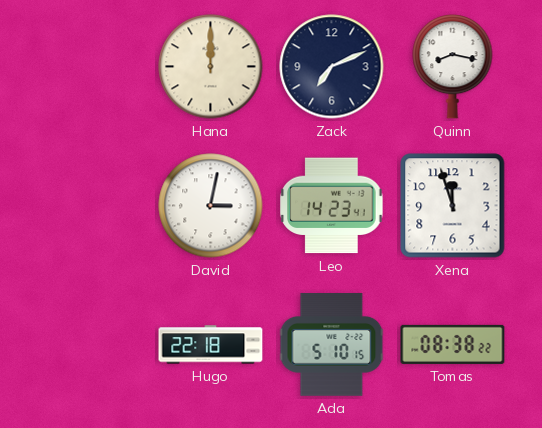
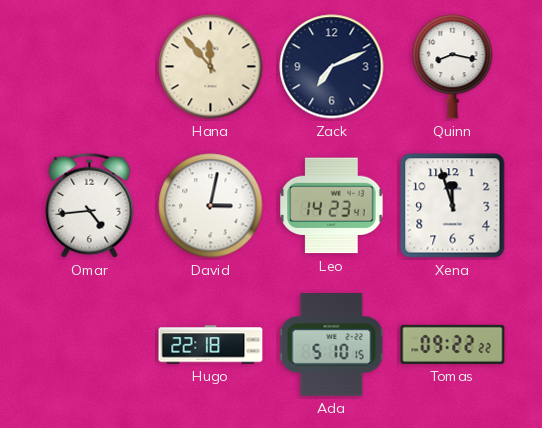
Hana: 12:00 -> 11:53
Omar: none -> 4:44
Tomas: 08:38 -> 09:22
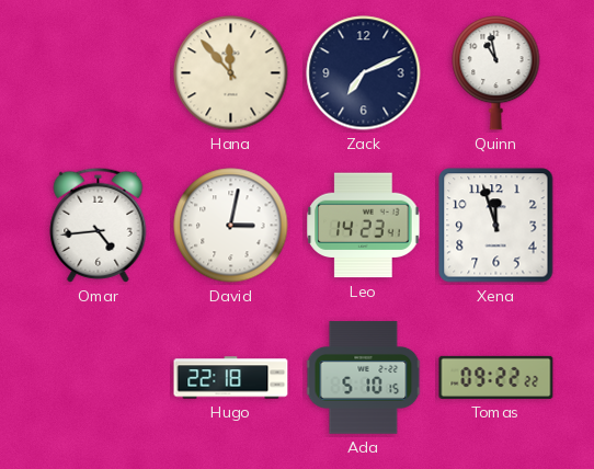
Quinn: 8:17 -> 10:58
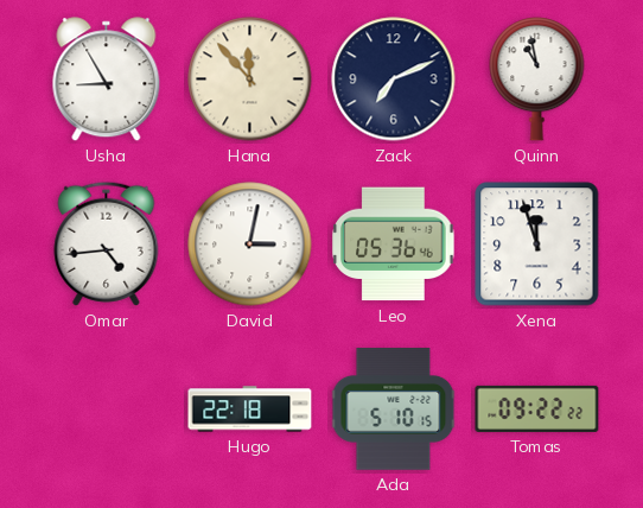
Usha: none -> 8:55
Leo: 14:23 -> 05:36
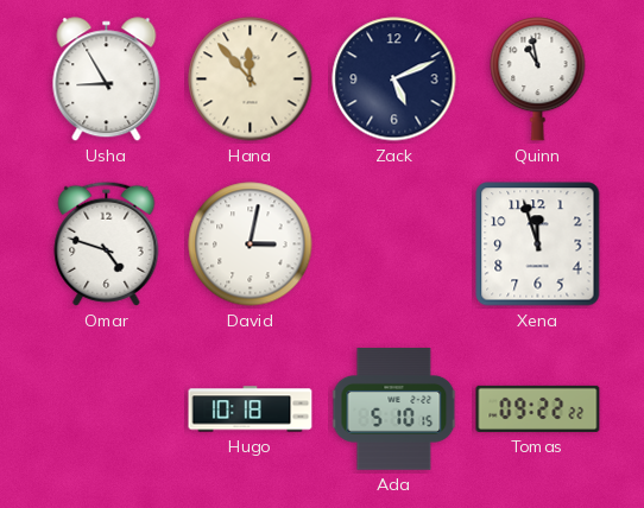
Zack: 7:11 -> 5:11
Omar: 4:44 -> 4:48
Leo: 05:36 -> none
Hugo: 22:18 -> 10:18
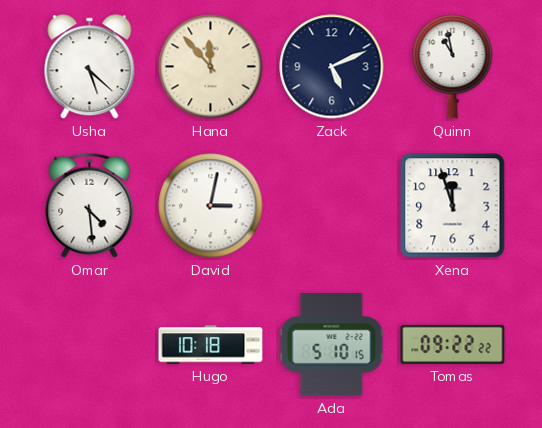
Usha: 8:55 -> 5:22
Omar: 4:48 -> 4:29
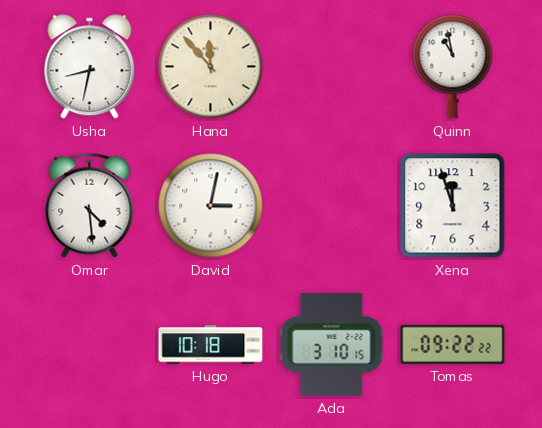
Usha: 5:22 -> 8:32
Zack: 5:11 -> none
Ada: 5:10 -> 3:10
